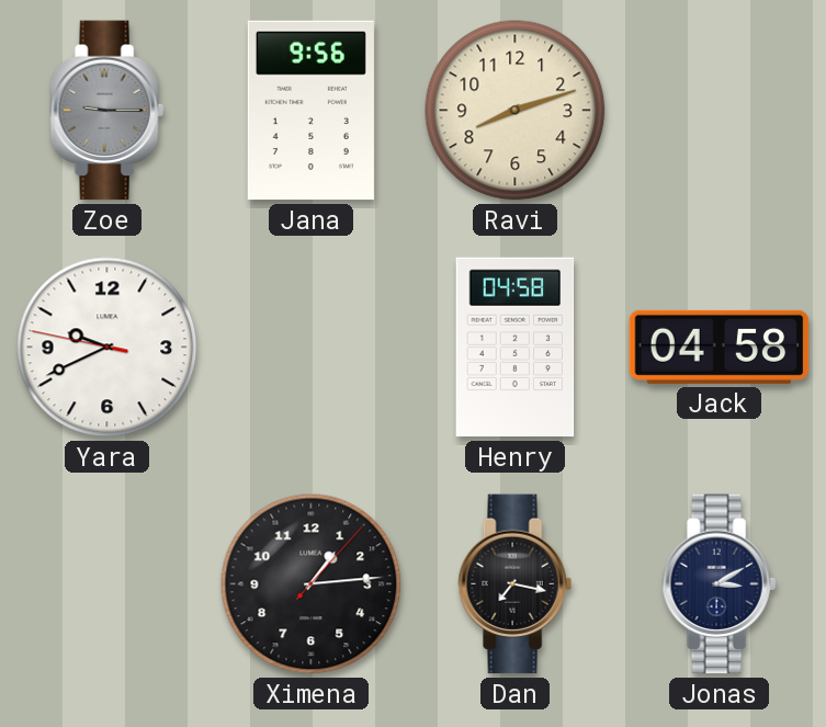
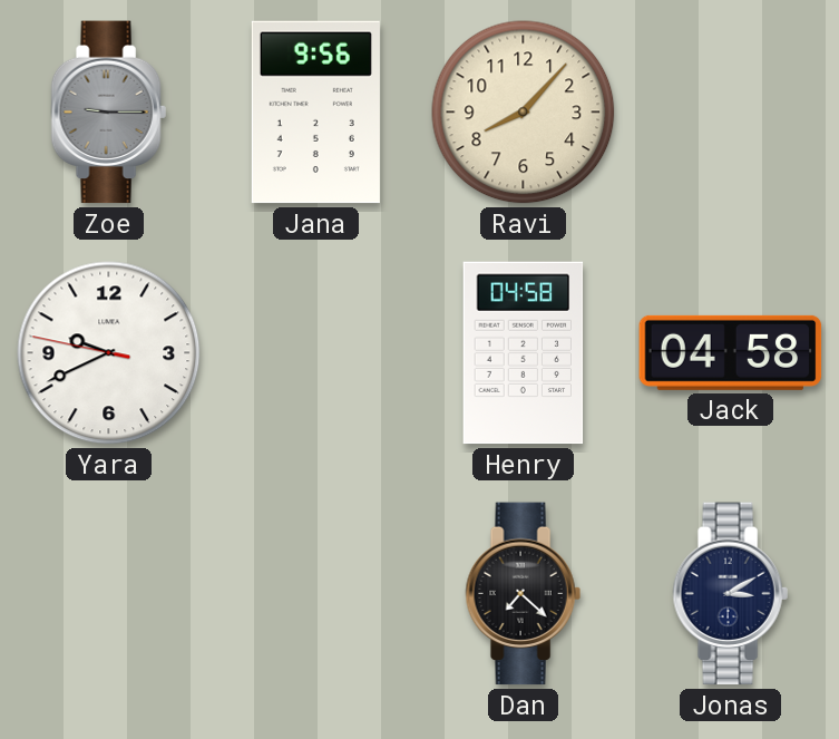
Ravi: 8:12 -> 8:07
Ximena: 1:14 -> none
Dan: 7:17 -> 7:22
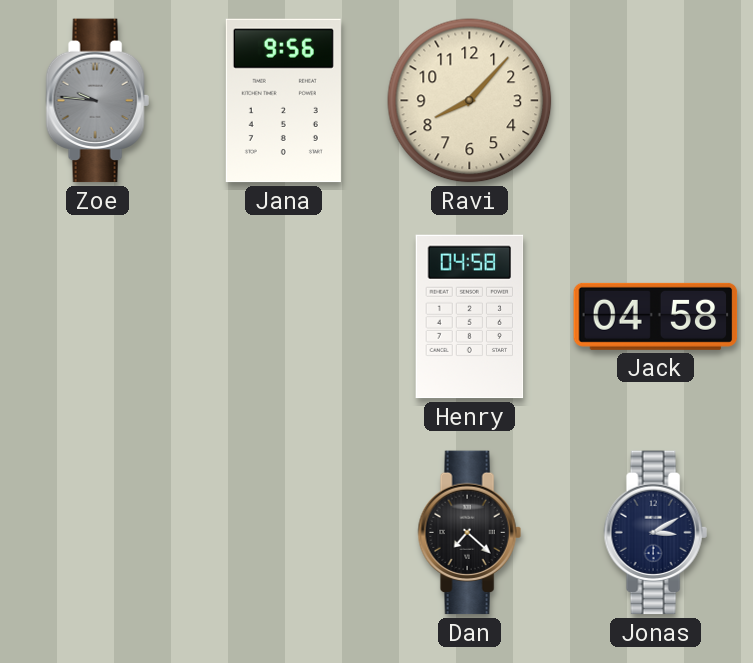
Zoe: 9:15 -> 9:46
Yara: 9:40 -> none
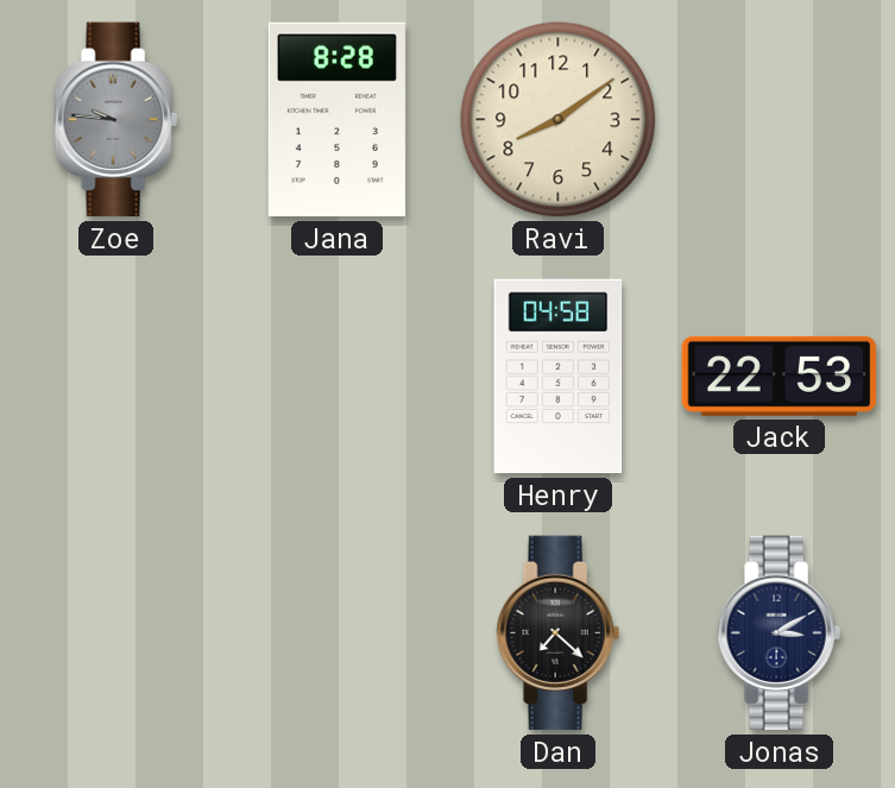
Jana: 9:56 -> 8:28
Ravi: 8:07 -> 8:09
Jack: 04:58 -> 22:53
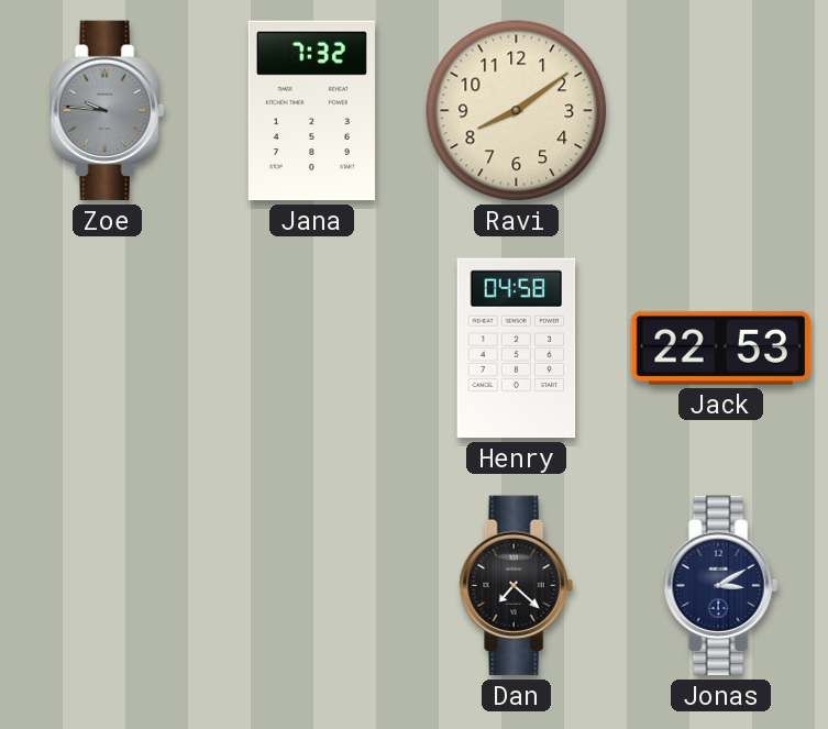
Jana: 8:28 -> 7:32
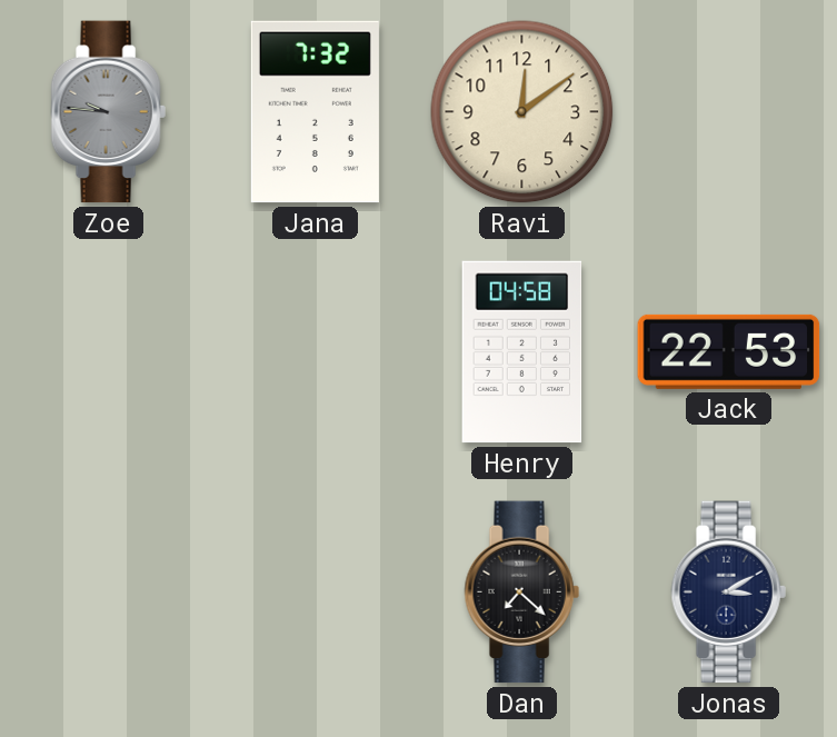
Ravi: 8:09 -> 12:09
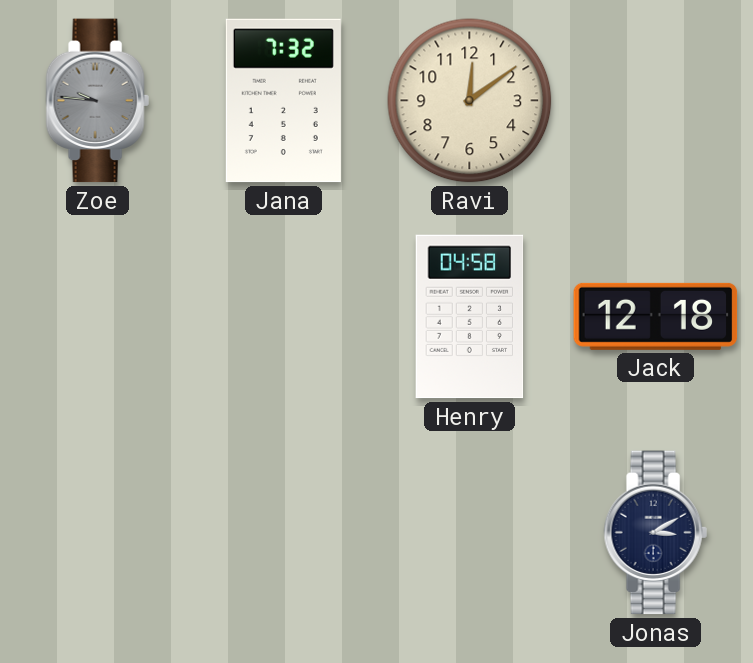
Jack: 22:53 -> 12:18
Dan: 7:22 -> none
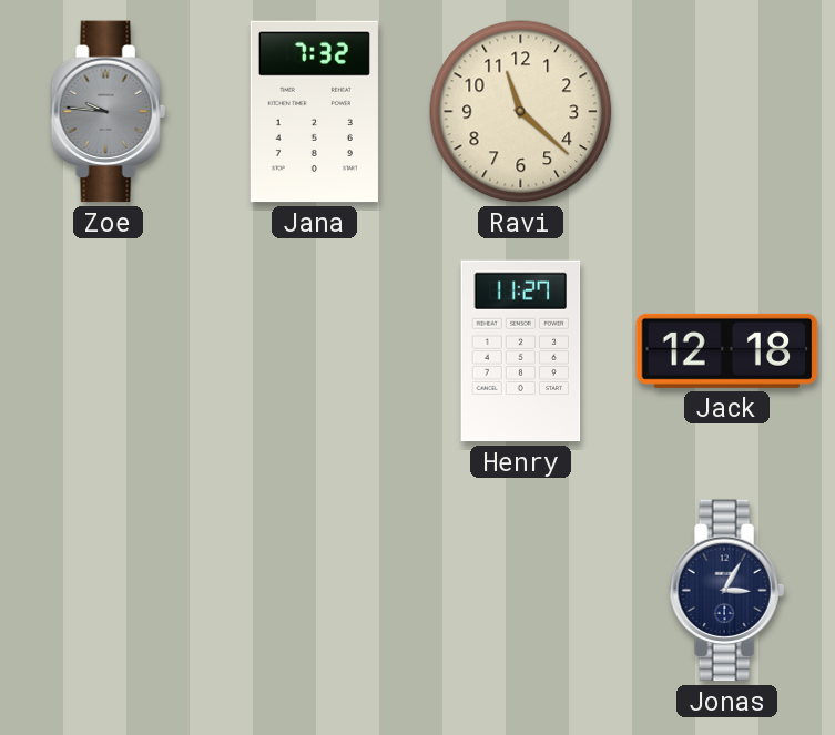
Ravi: 12:09 -> 11:22
Henry: 04:58 -> 11:27
Jonas: 3:10 -> 3:05
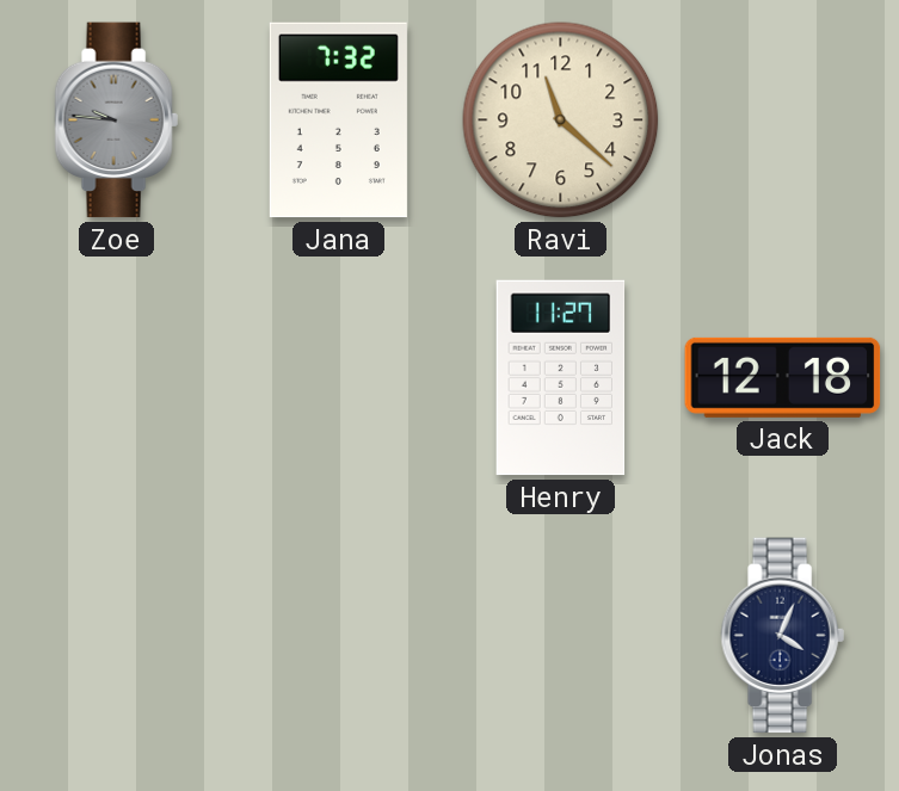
Jonas: 3:05 -> 4:04
